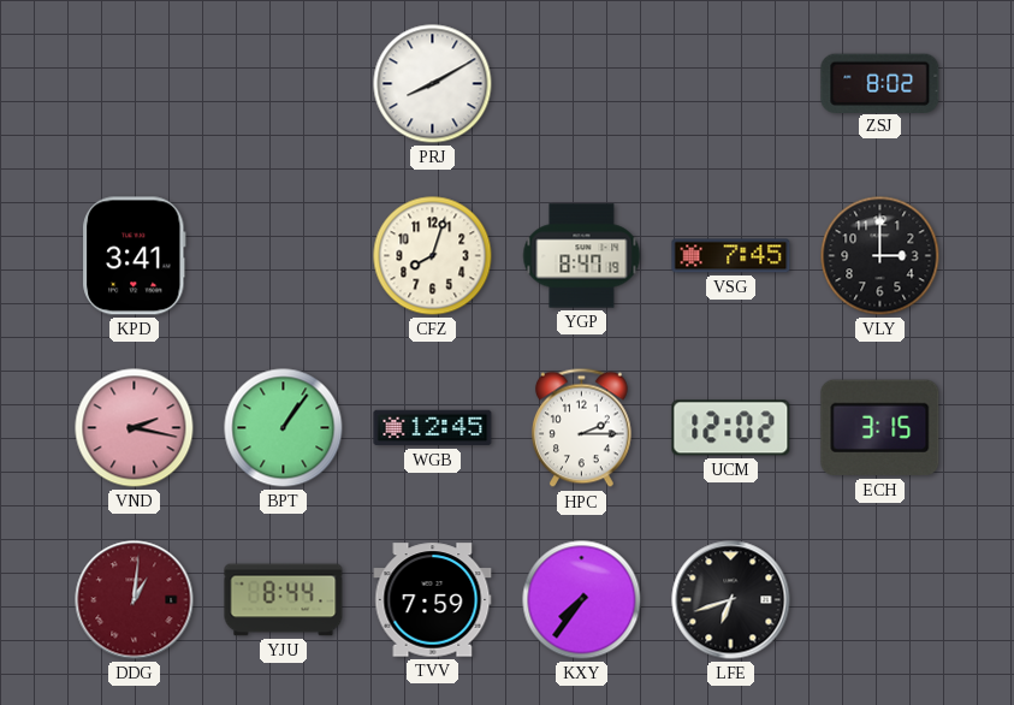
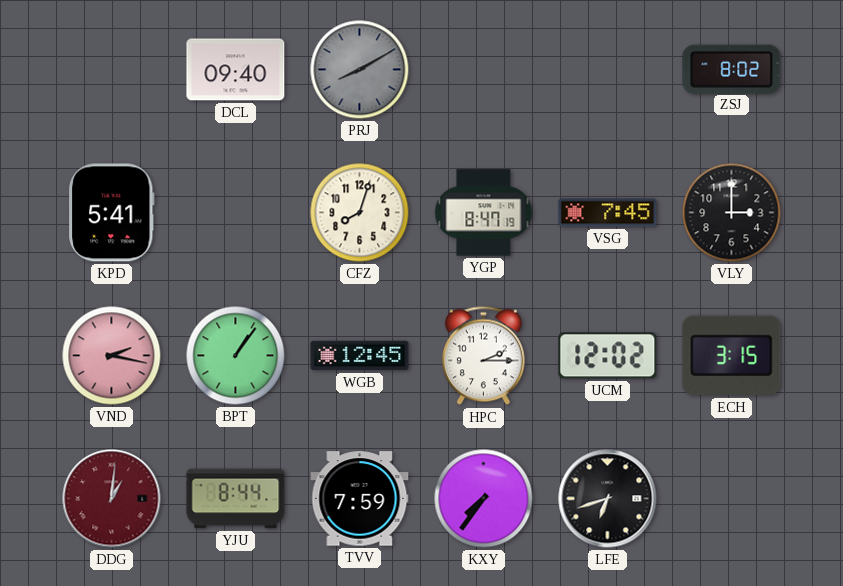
DCL: none -> 09:40
PRJ dial: white -> grey
KPD: 3:41 -> 5:41
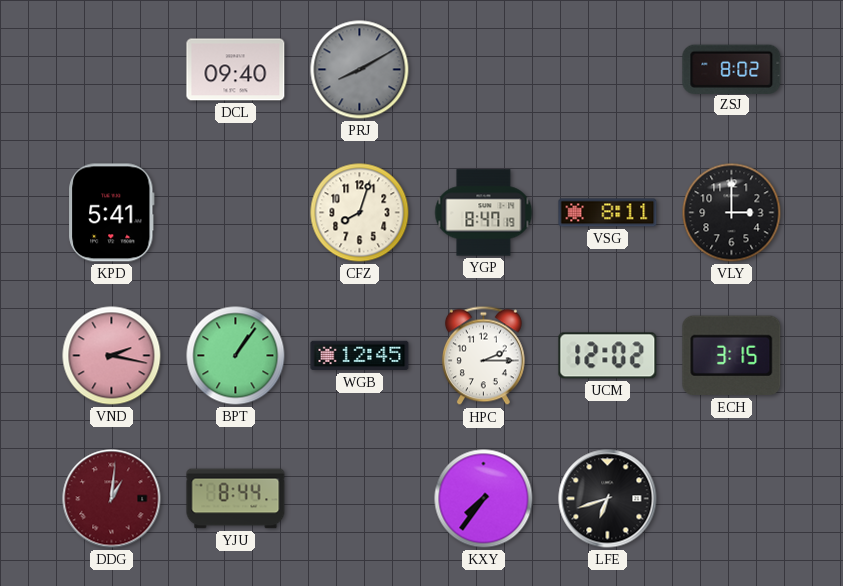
VSG: 7:45 -> 8:11
TVV: 7:59 -> none
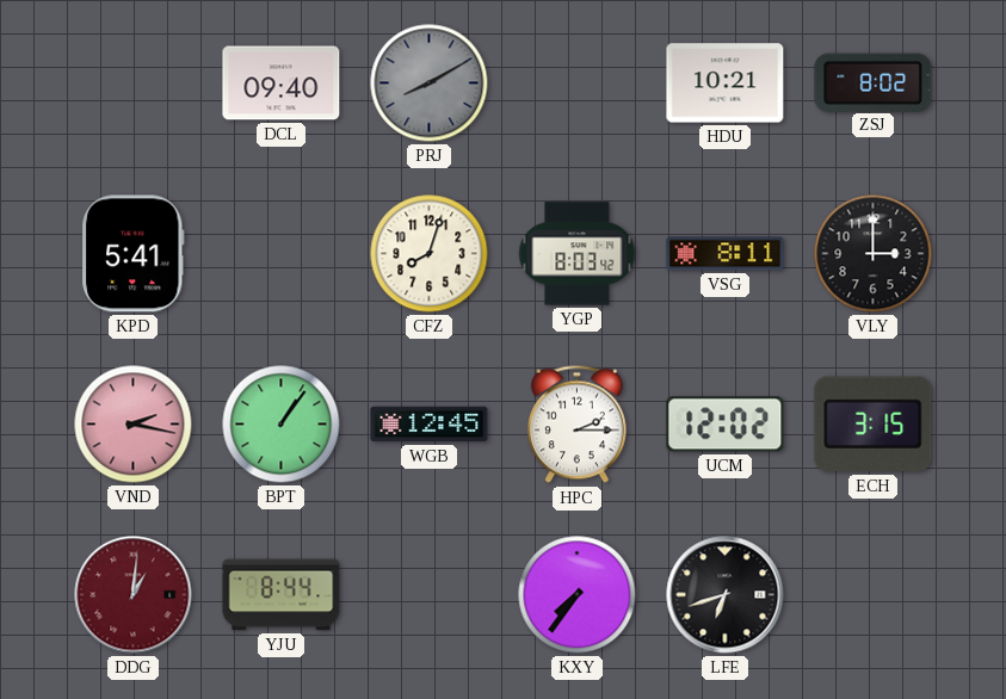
HDU: none -> 10:21
YGP: 8:47 -> 8:03
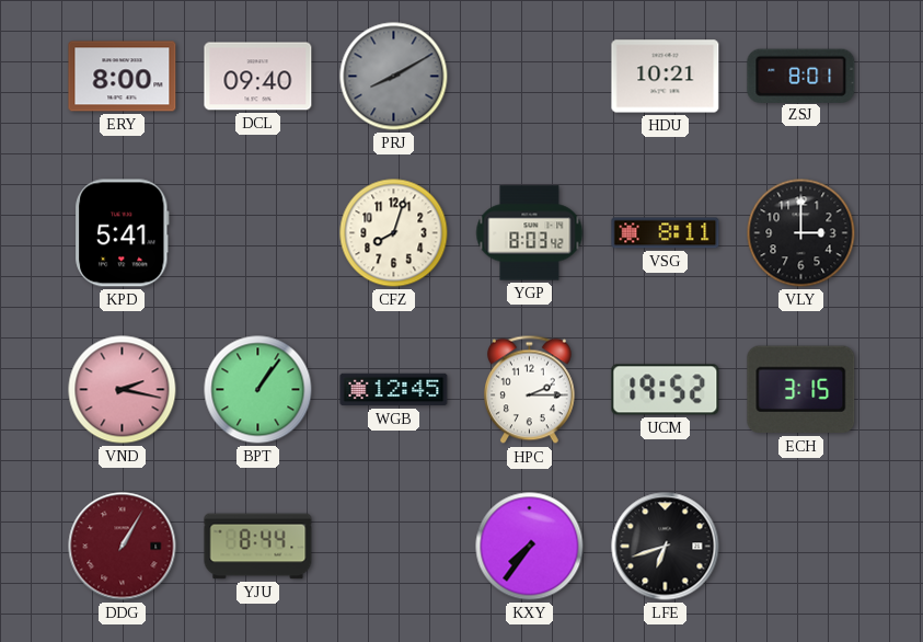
ERY: none -> 8:00
ZSJ: 8:02 -> 8:01
UCM: 12:02 -> 19:52
DDG: 1:01 -> 1:05
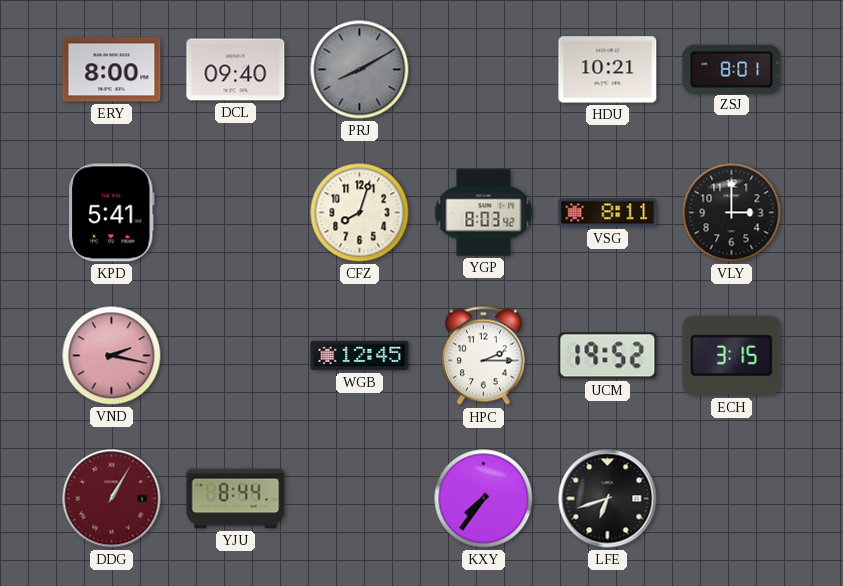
BPT: 1:06 -> none
